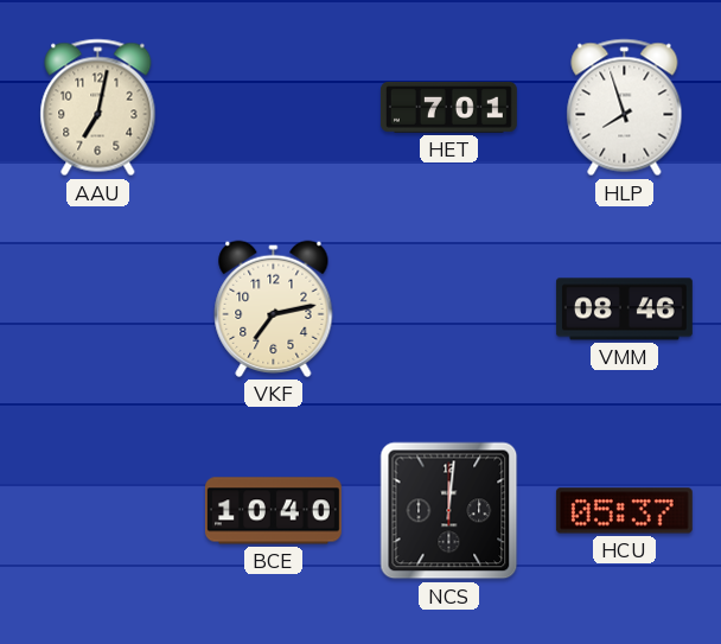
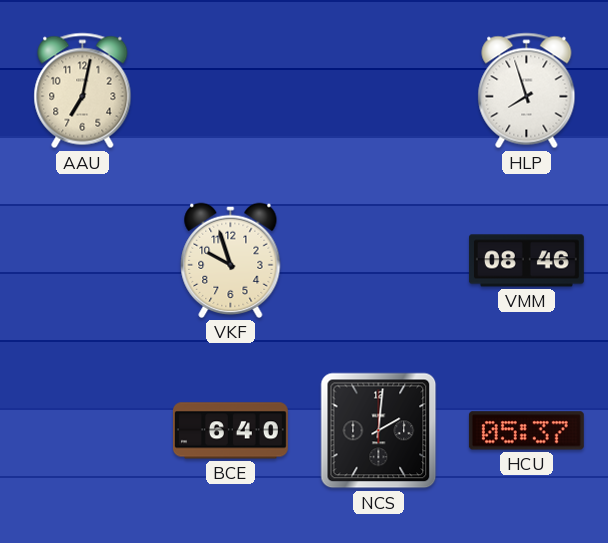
HET: 7:01 -> none
VKF: 7:13 -> 9:57
BCE: 10:40 -> 6:40
NCS: 12:01 -> 2:01
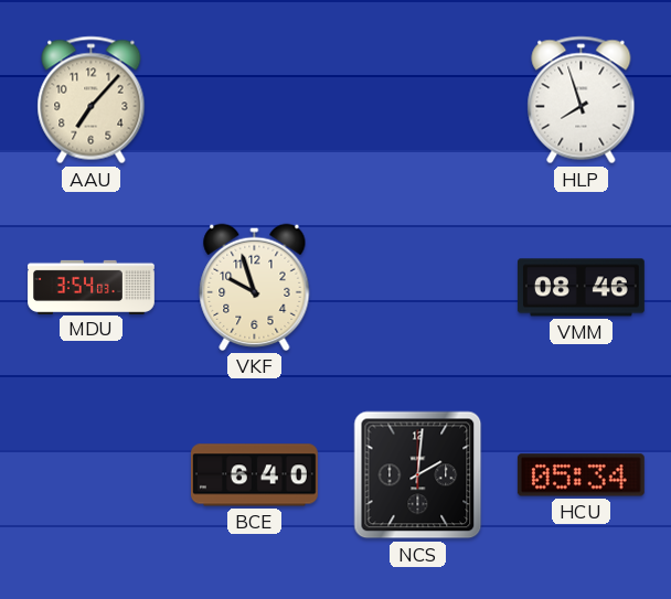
AAU: 7:02 -> 7:07
MDU: none -> 3:54
HCU: 05:37 -> 05:34
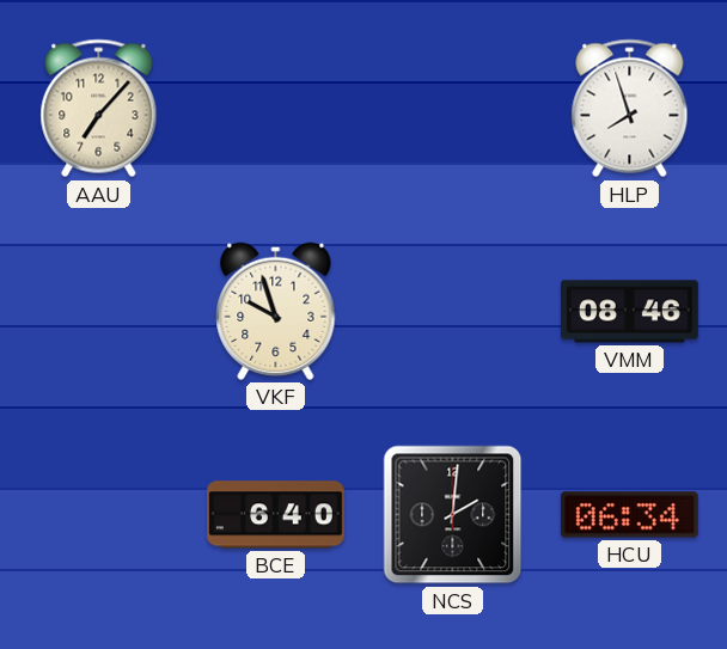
MDU: 3:54 -> none
HCU: 05:34 -> 06:34
